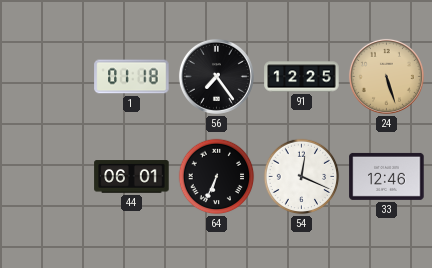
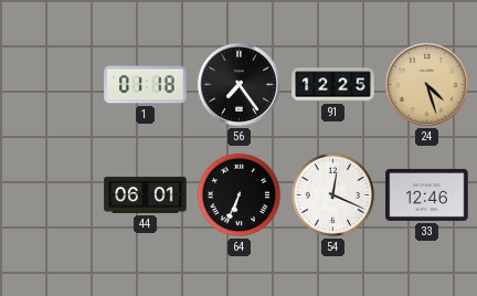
24: 5:27 -> 4:27
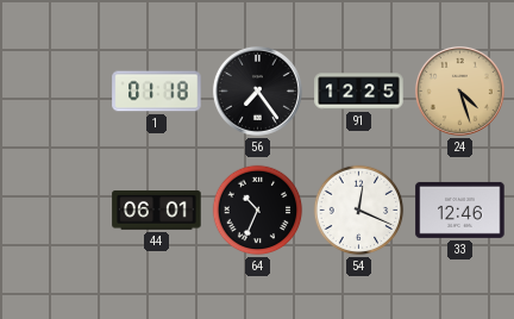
64: 6:34 -> 10:34
